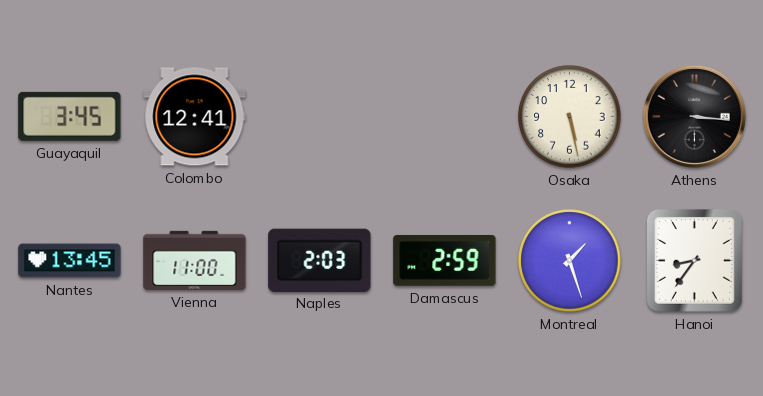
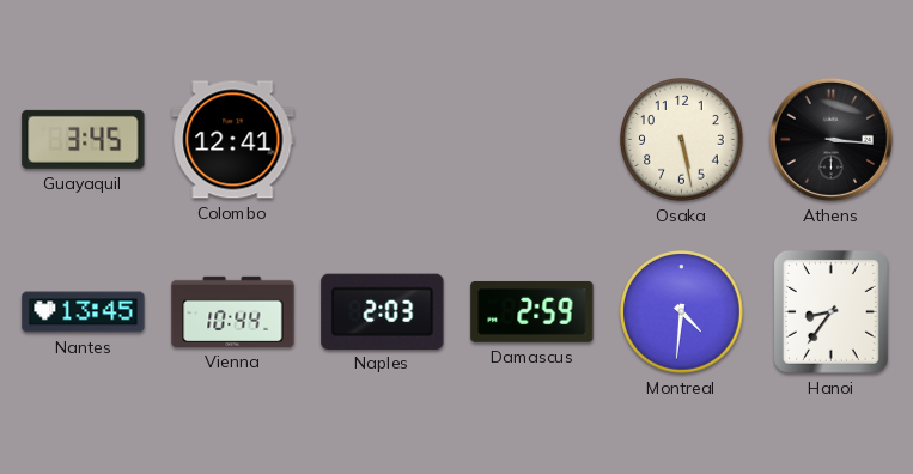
Vienna: 11:00 -> 10:44
Montreal: 1:27 -> 4:31
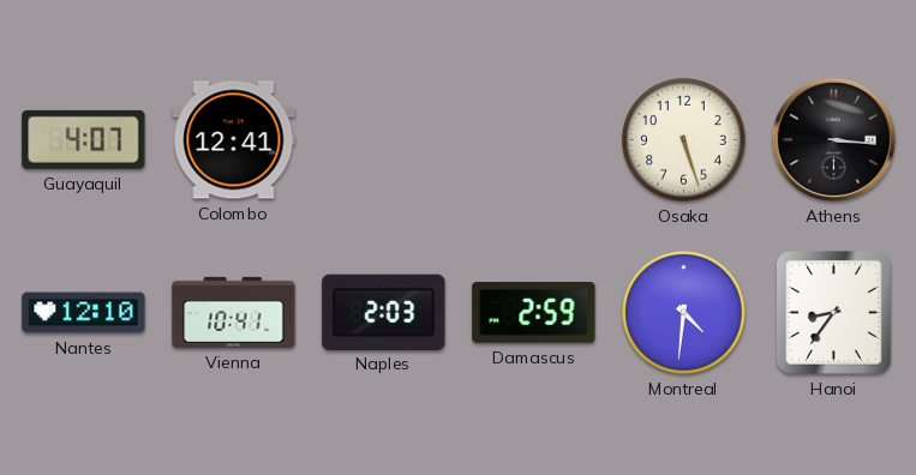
Guayaquil: 3:45 -> 4:07
Osaka: 5:28 -> 5:27
Nantes: 13:45 -> 12:10
Vienna: 10:44 -> 10:41
